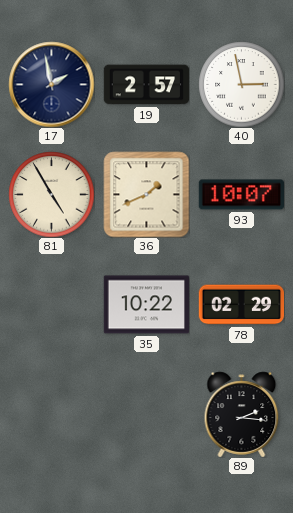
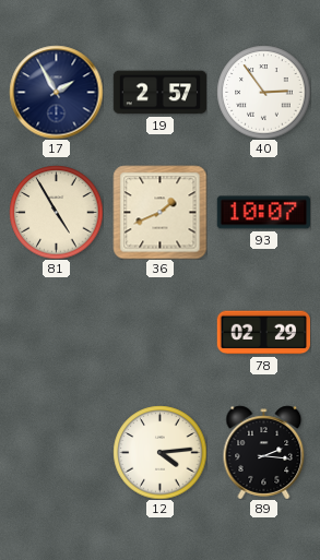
17: 1:58 -> 1:55
40: 2:58 -> 2:54
35: 10:22 -> none
12: none -> 4:14
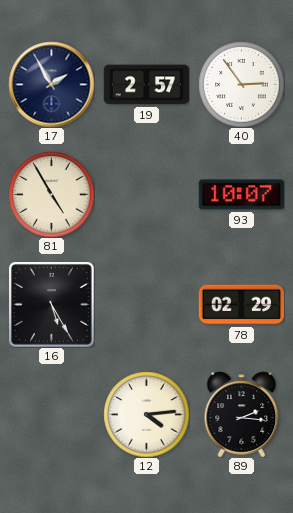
36: 1:41 -> none
16: none -> 5:25
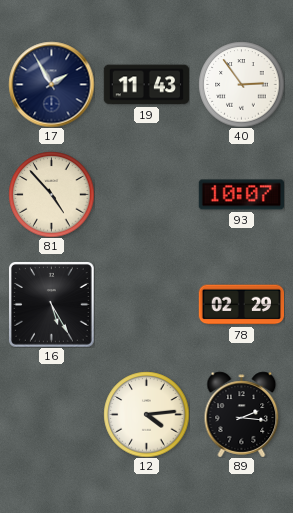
19: 2:57 -> 11:43
81: 4:55 -> 4:53
